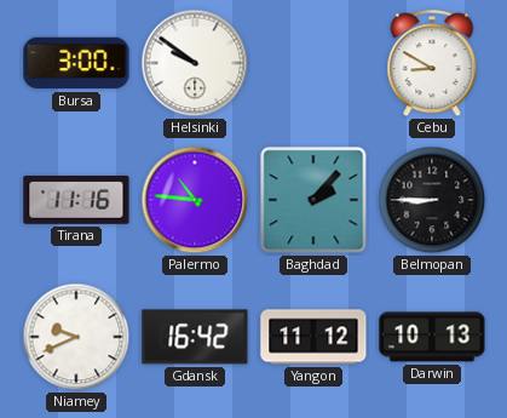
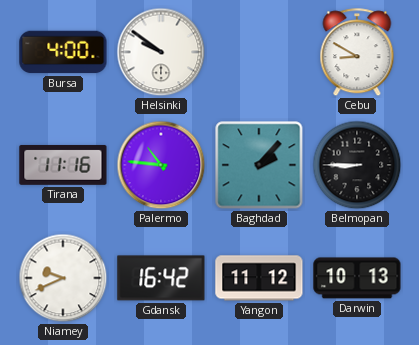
Bursa: 3:00 -> 4:00
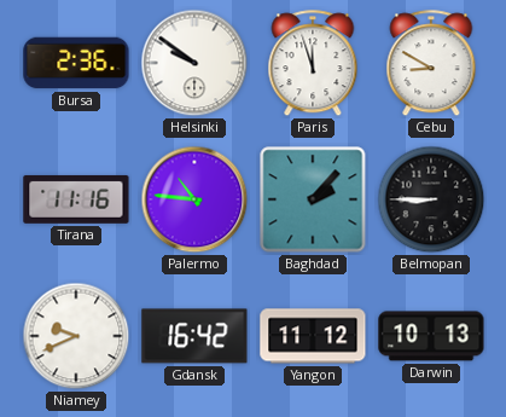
Bursa: 4:00 -> 2:36
Paris: none -> 11:57
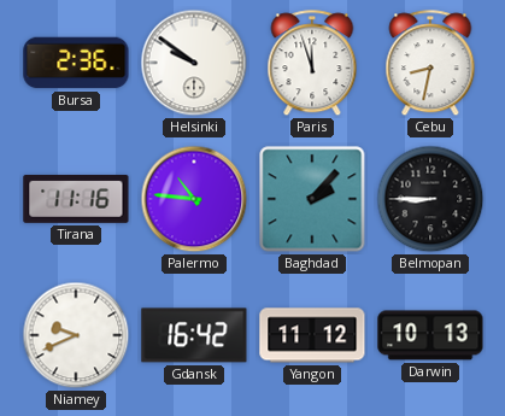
Cebu: 8:50 -> 8:32
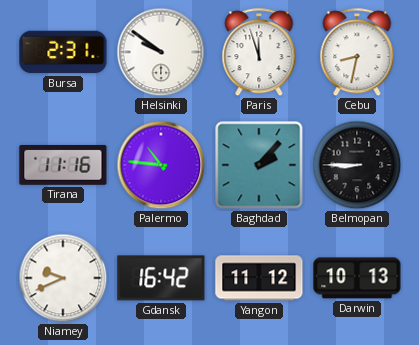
Bursa: 2:36 -> 2:31
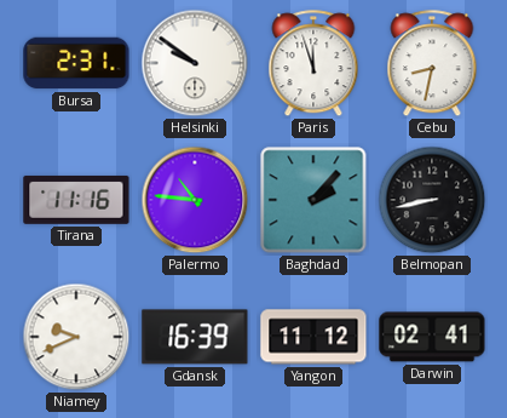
Belmopan: 8:45 -> 8:43
Gdansk: 16:42 -> 16:39
Darwin: 10:13 -> 02:41
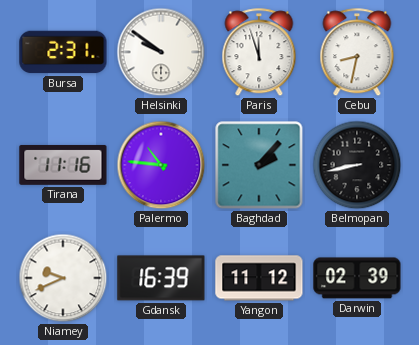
Darwin: 02:41 -> 02:39
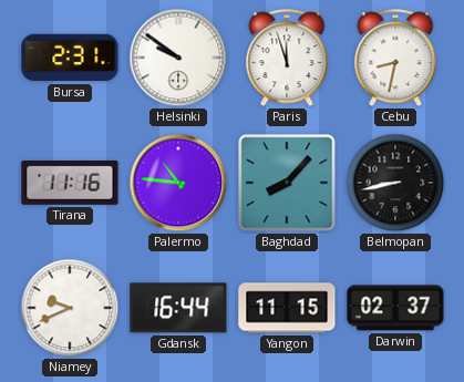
Baghdad: 2:07 -> 8:07
Gdansk: 16:39 -> 16:44
Yangon: 11:12 -> 11:15
Darwin: 02:39 -> 02:37
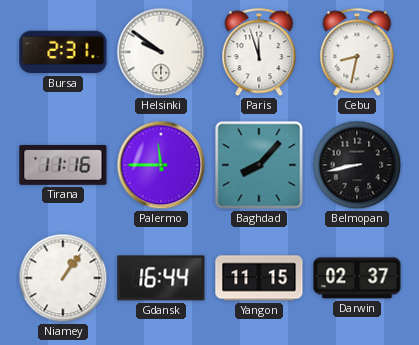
Palermo: 10:46 -> 11:45
Niamey: 9:41 -> 1:06
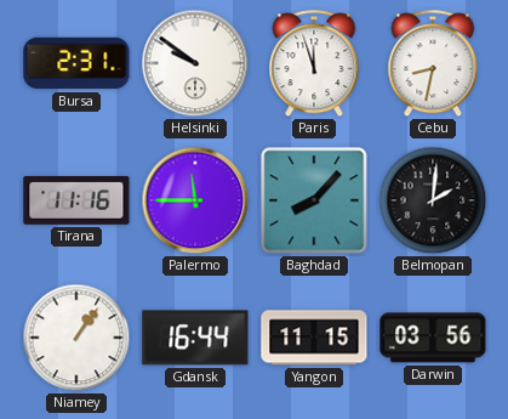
Belmopan: 8:43 -> 2:01
Darwin: 02:37 -> 03:56
